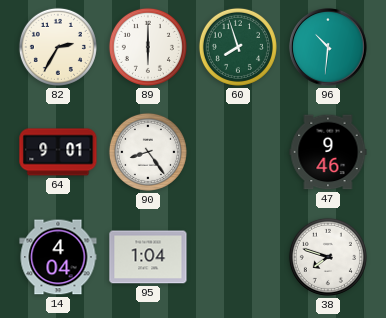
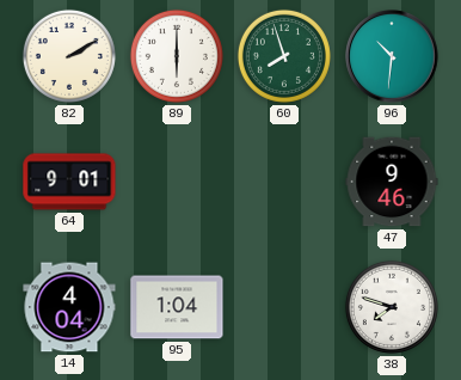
82: 2:35 -> 2:10
90: 8:24 -> none
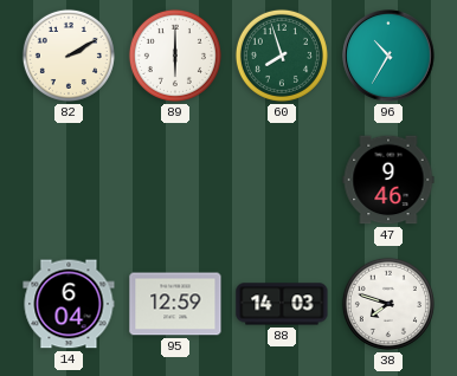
96: 10:31 -> 10:35
64: 9:01 -> none
14: 4:04 -> 6:04
95: 1:04 -> 12:59
88: none -> 14:03
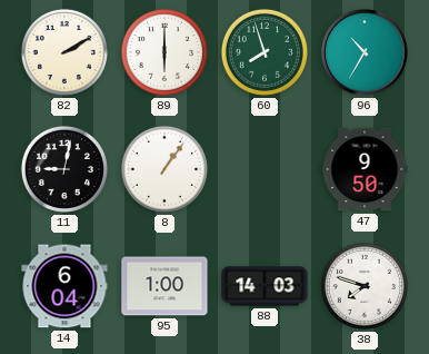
11: none -> 9:02
8: none -> 1:06
47: 9:46 -> 9:50
95: 12:59 -> 1:00
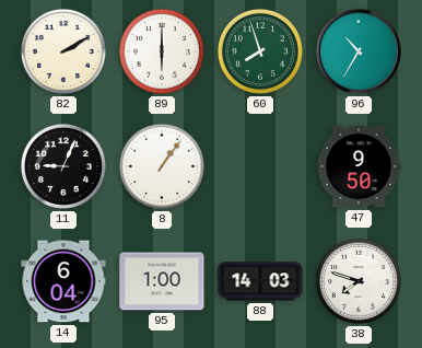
11: 9:02 -> 9:04
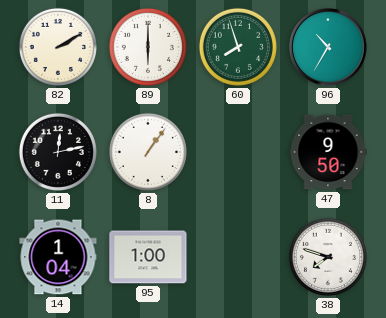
11: 9:04 -> 12:13
14: 6:04 -> 1:04
88: 14:03 -> none
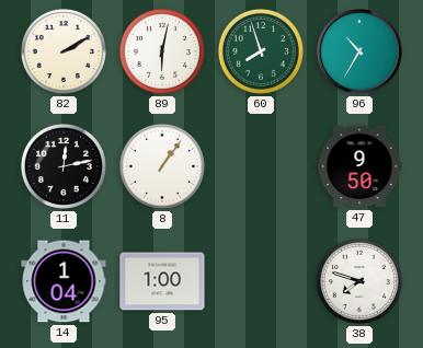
89: 6:00 -> 6:02
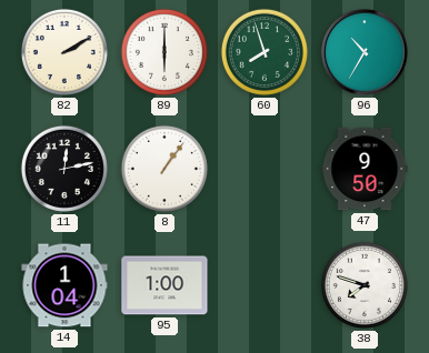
89: 6:02 -> 6:00
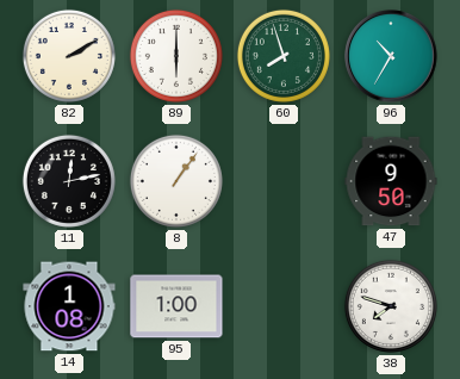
14: 1:04 -> 1:08
